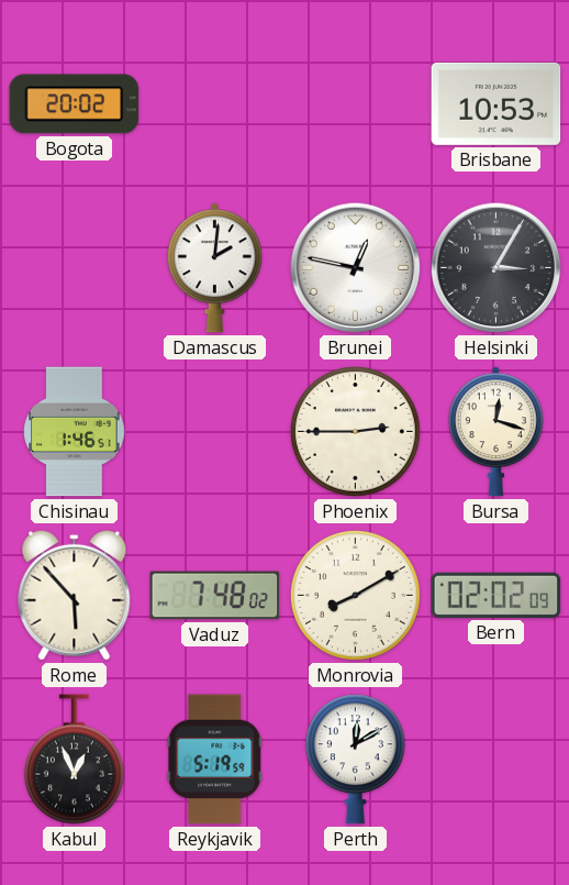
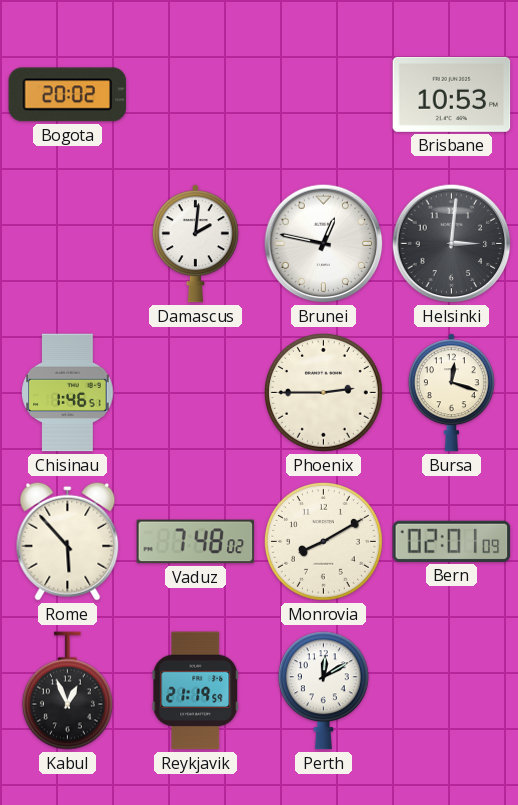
Helsinki: 3:05 -> 3:01
Bern: 02:02 -> 02:01
Reykjavik: 5:19 -> 21:19
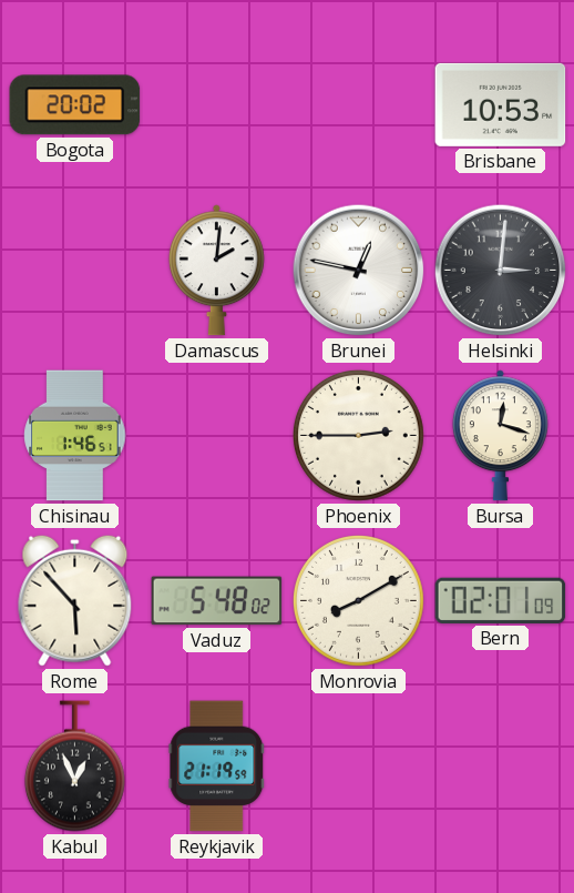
Vaduz: 7:48 -> 5:48
Perth: 12:10 -> none
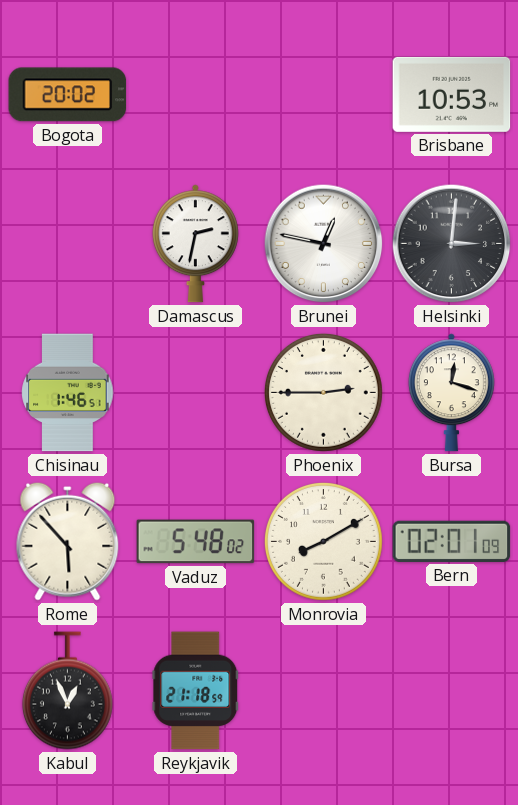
Damascus: 2:01 -> 2:32
Reykjavik: 21:19 -> 21:18
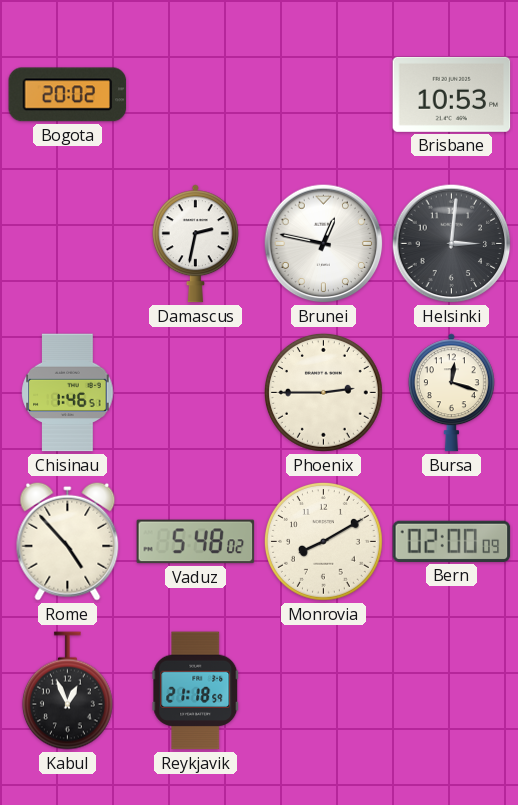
Rome: 5:53 -> 4:53
Bern: 02:01 -> 02:00
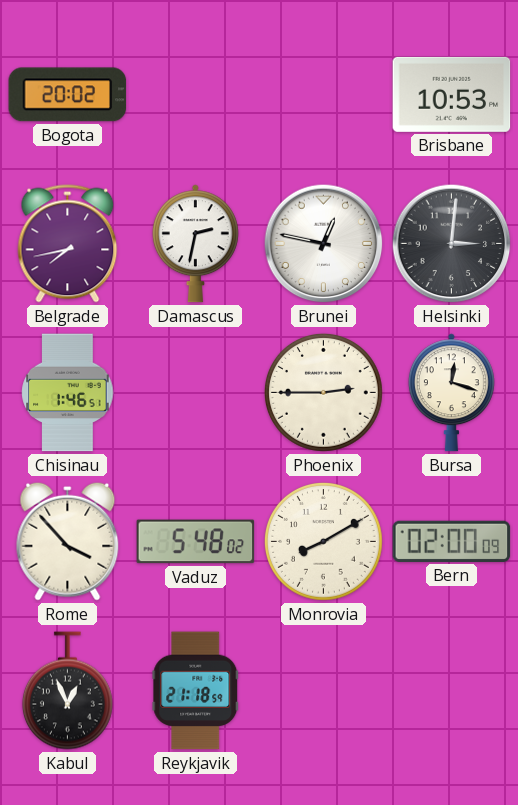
Belgrade: none -> 7:43
Rome: 4:53 -> 3:53
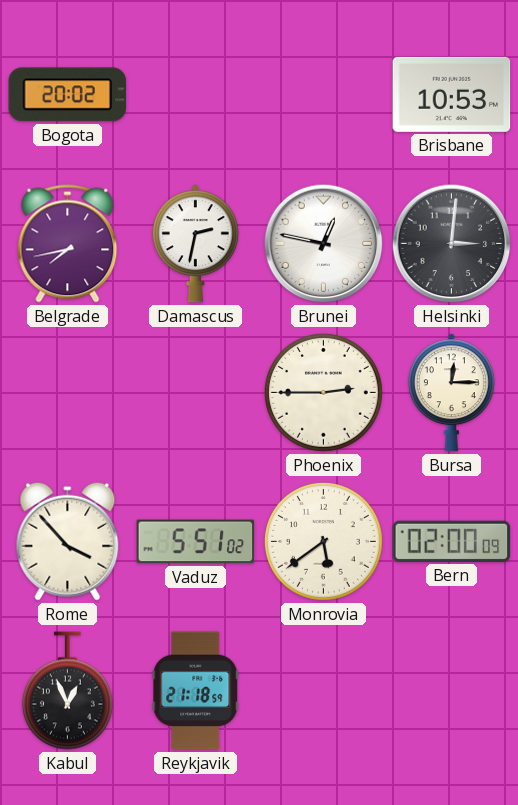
Chisinau: 1:46 -> none
Bursa: 12:18 -> 12:15
Vaduz: 5:48 -> 5:51
Monrovia: 8:10 -> 5:39
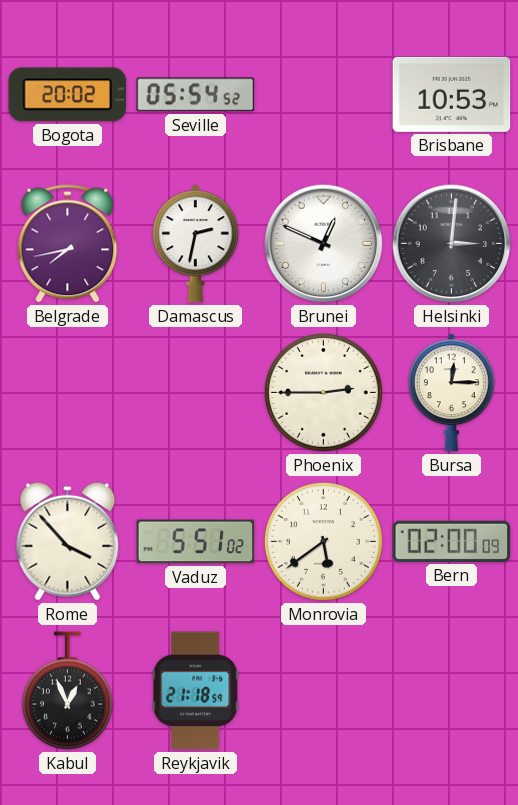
Seville: none -> 05:54
Brunei: 12:47 -> 12:49
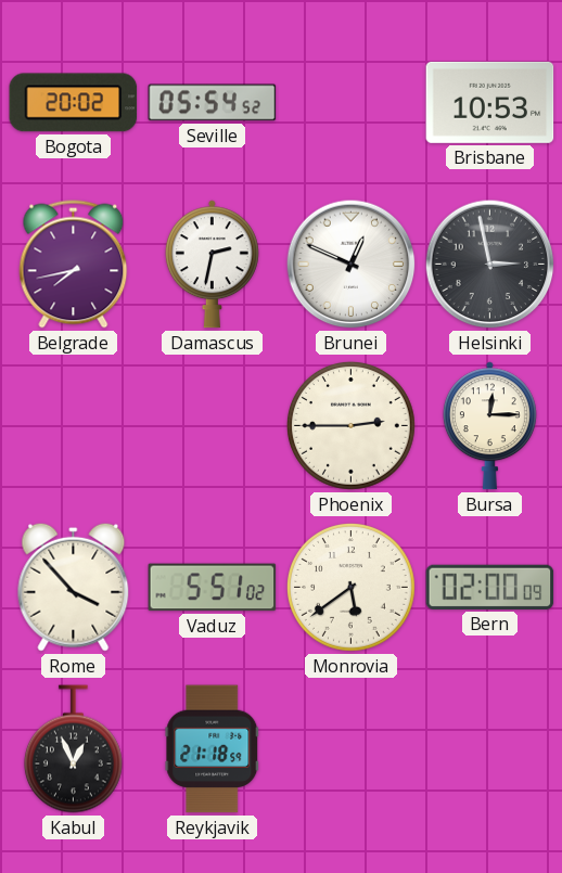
Helsinki: 3:01 -> 2:58
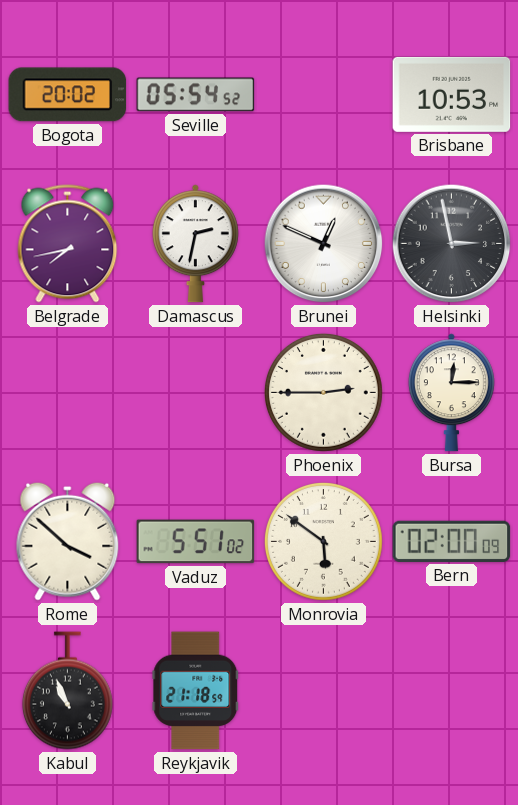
Rome: 3:53 -> 3:52
Monrovia: 5:39 -> 5:51
Kabul: 12:56 -> 10:56
